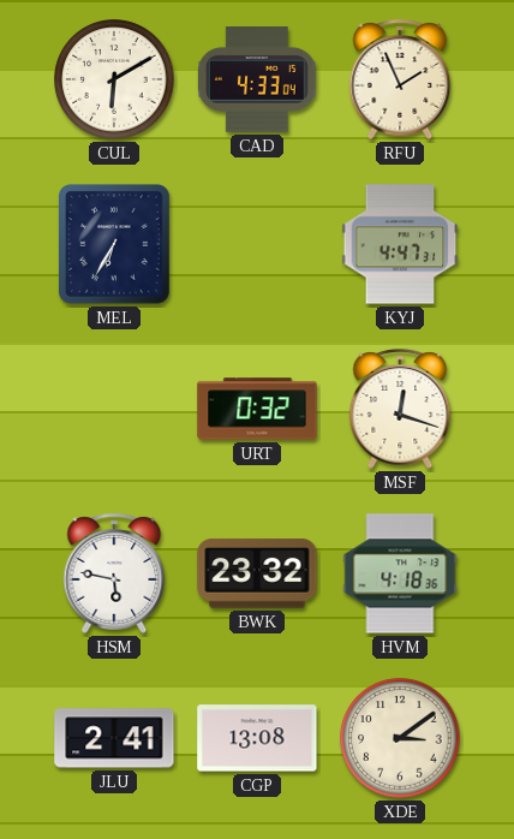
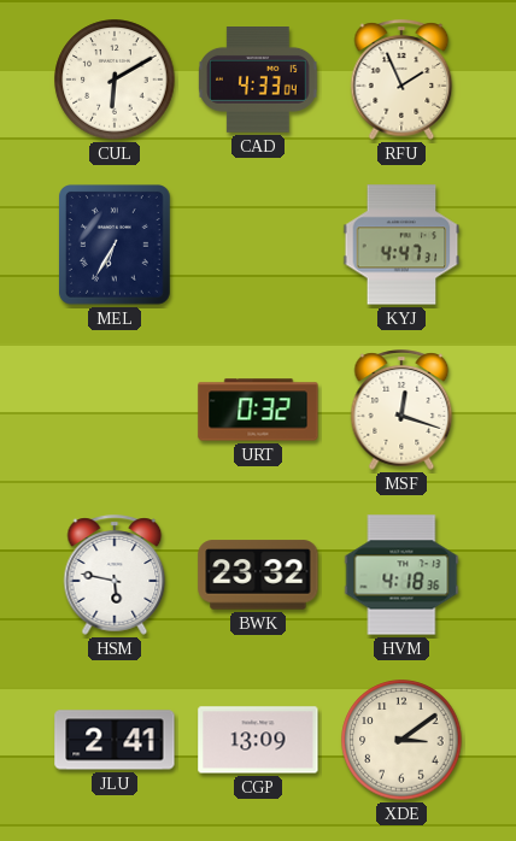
CGP: 13:08 -> 13:09
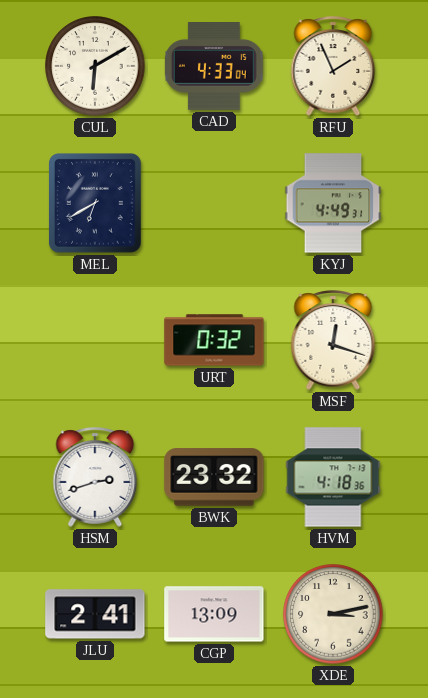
MEL: 6:35 -> 6:40
KYJ: 4:47 -> 4:49
HSM: 5:47 -> 2:42
XDE: 3:09 -> 3:13
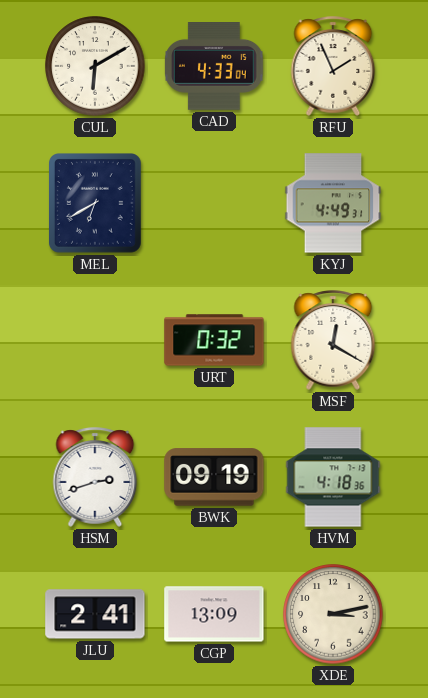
MSF: 12:18 -> 12:20
BWK: 23:32 -> 09:19
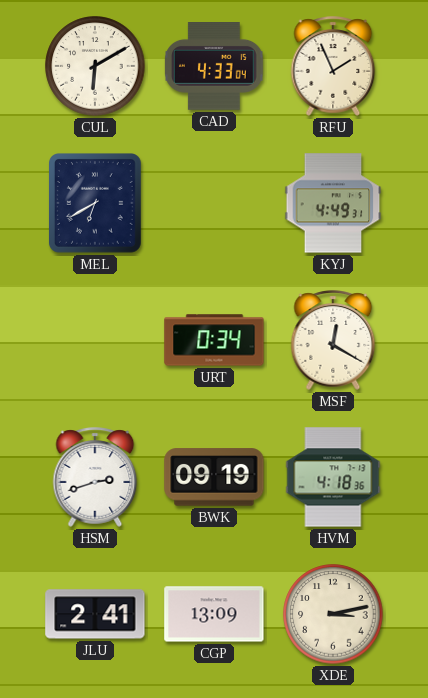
URT: 0:32 -> 0:34
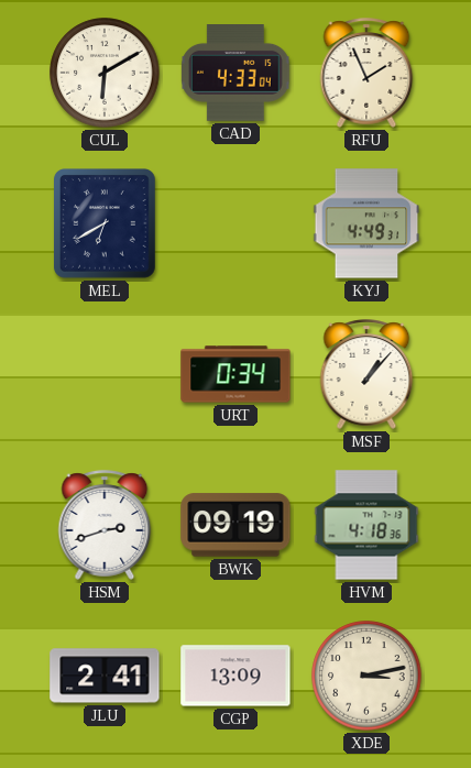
MSF: 12:20 -> 1:07
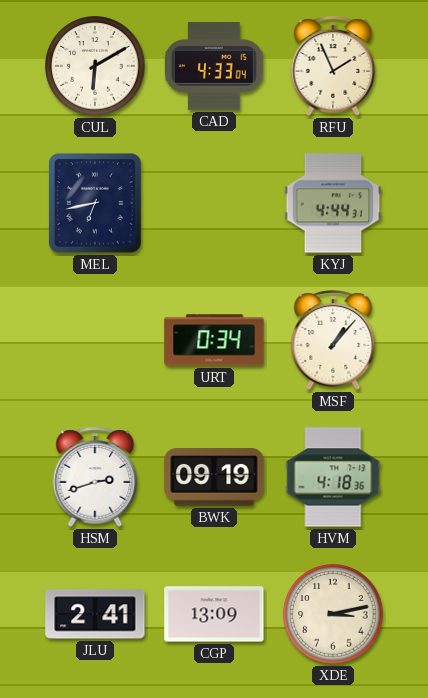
MEL: 6:40 -> 6:43
KYJ: 4:49 -> 4:44
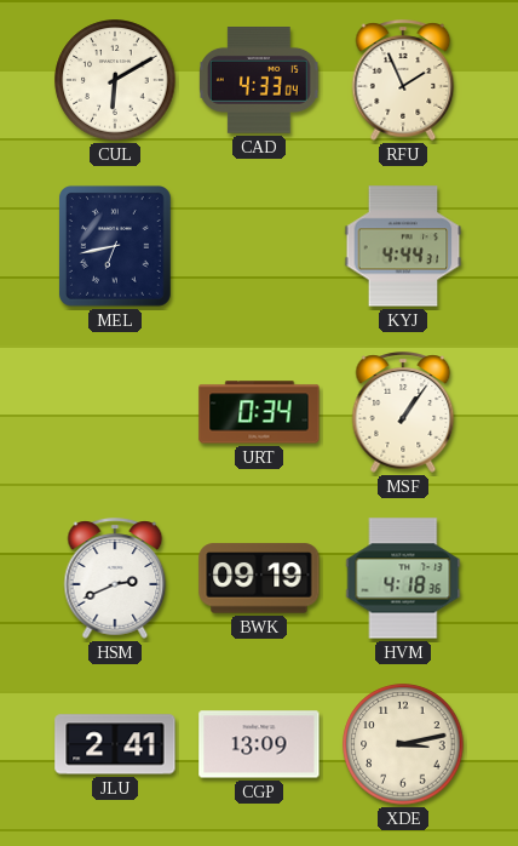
MSF: 1:07 -> 1:06
HSM: 2:42 -> 2:41
